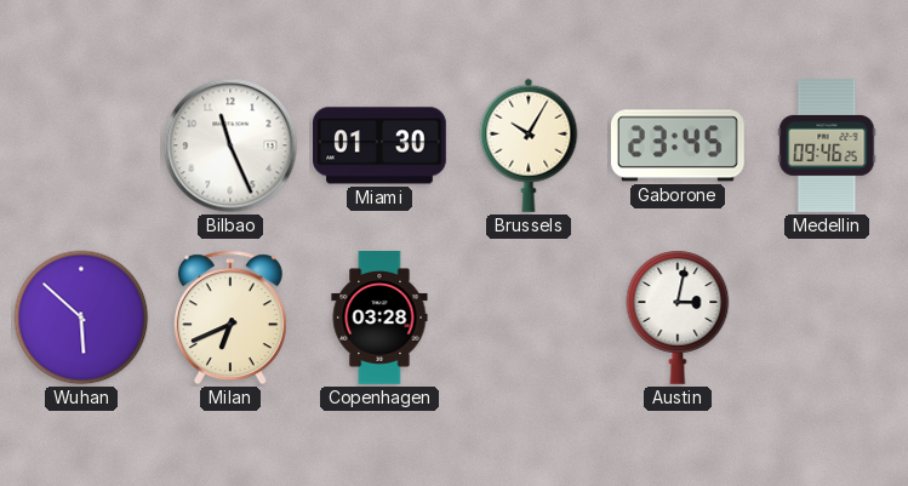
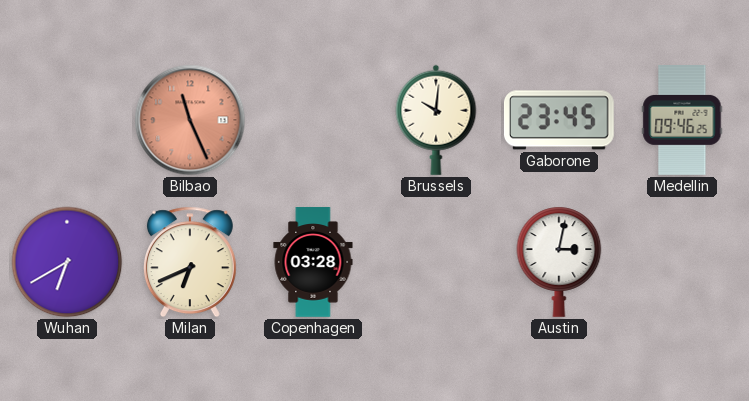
Bilbao dial: white -> salmon
Miami: 01:30 -> none
Brussels: 10:05 -> 10:01
Wuhan: 5:52 -> 6:40
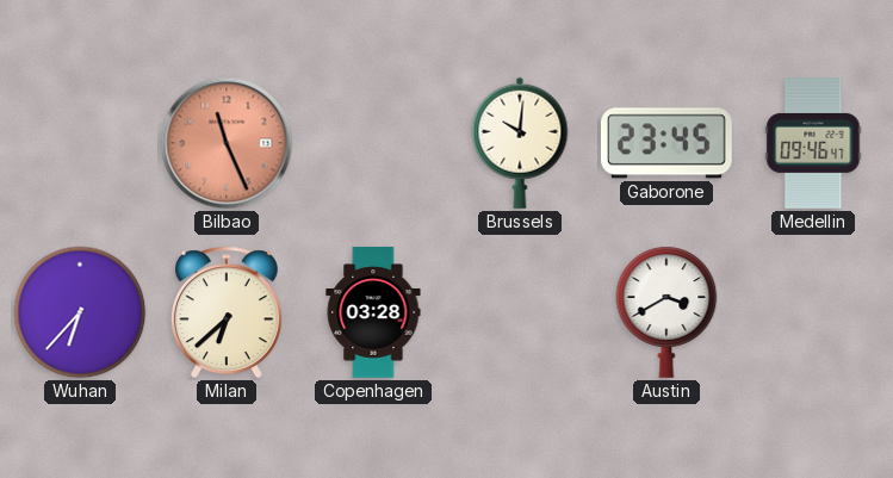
Medellin: 09:46:25 -> 09:46:47
Wuhan: 6:40 -> 6:37
Milan: 6:41 -> 6:38
Austin: 3:02 -> 3:40
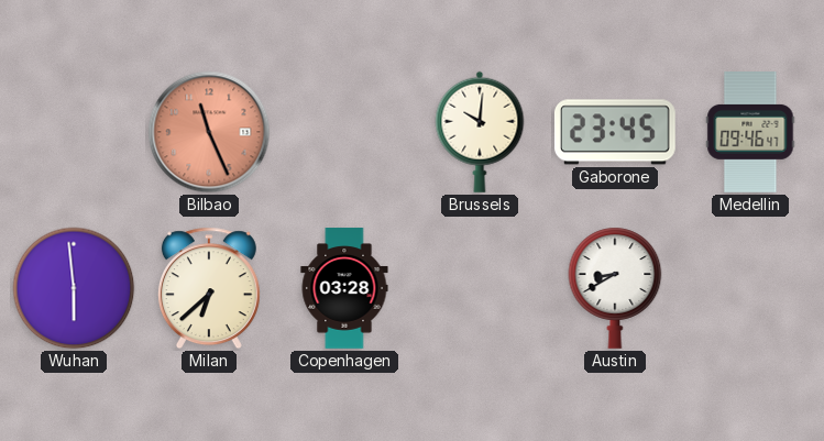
Wuhan: 6:37 -> 5:59
Austin: 3:40 -> 8:40
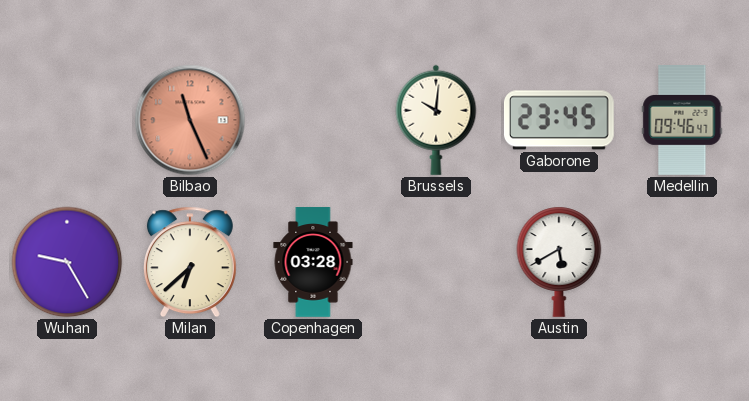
Wuhan: 5:59 -> 9:25
Austin: 8:40 -> 5:40
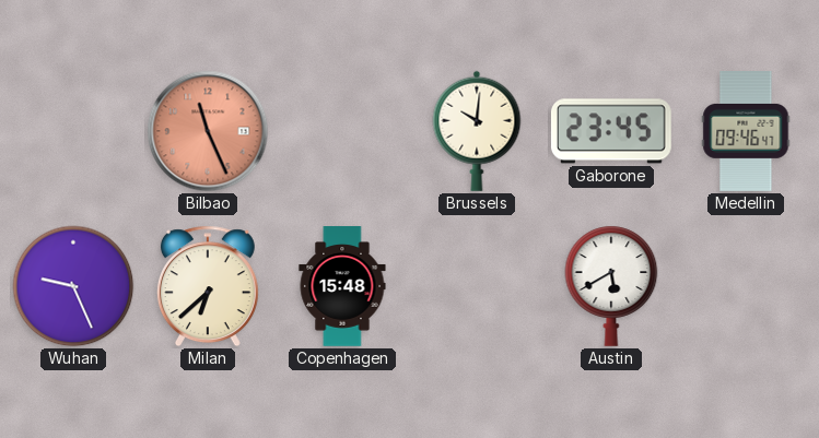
Wuhan: 9:25 -> 9:26
Copenhagen: 03:28 -> 15:48
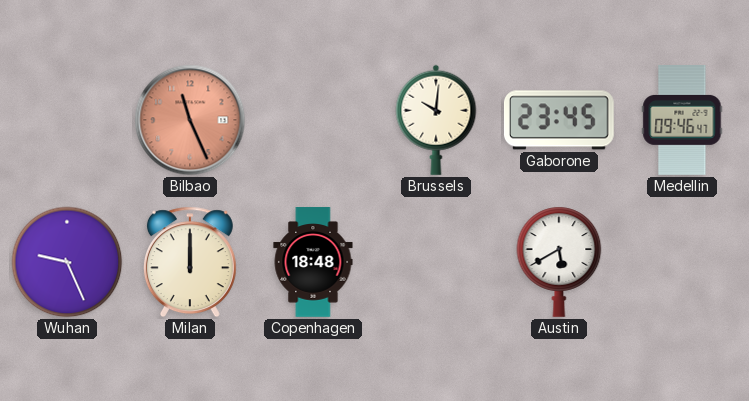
Milan: 6:38 -> 12:00
Copenhagen: 15:48 -> 18:48
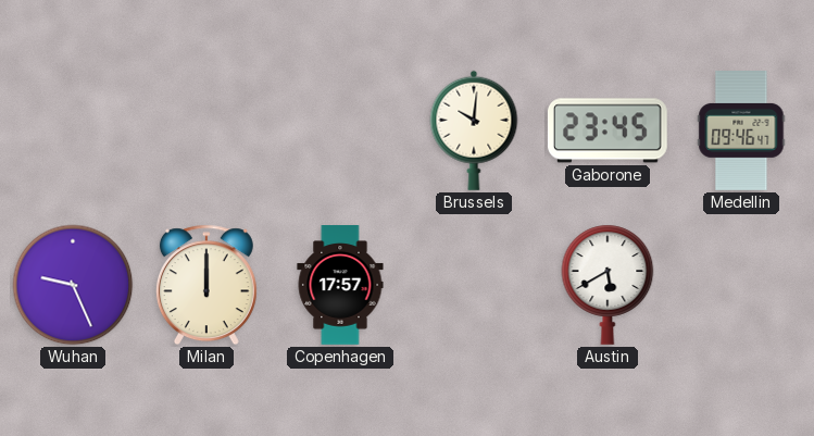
Bilbao: 11:26 -> none
Copenhagen: 18:48 -> 17:57
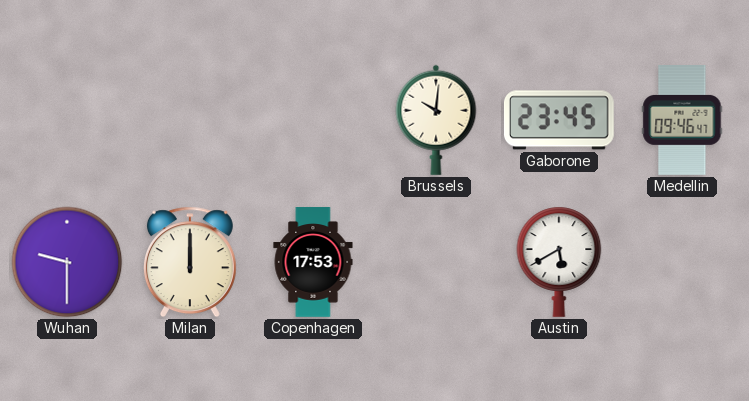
Wuhan: 9:26 -> 9:30
Copenhagen: 17:57 -> 17:53
